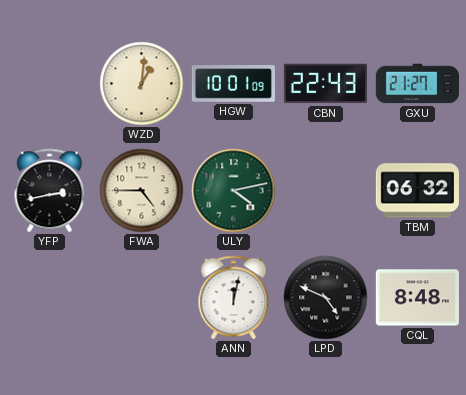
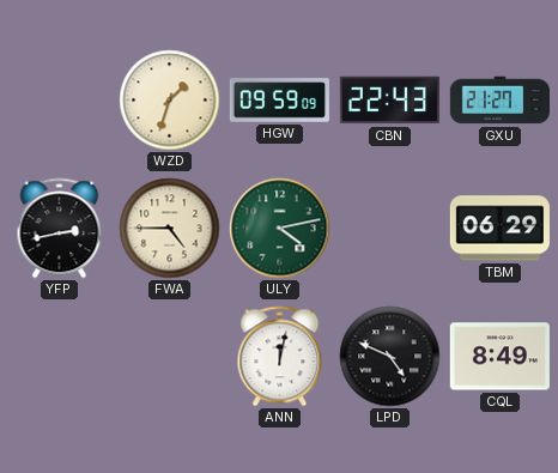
WZD: 1:01 -> 1:33
HGW: 10:01 -> 09:59
TBM: 06:32 -> 06:29
CQL: 8:48 -> 8:49
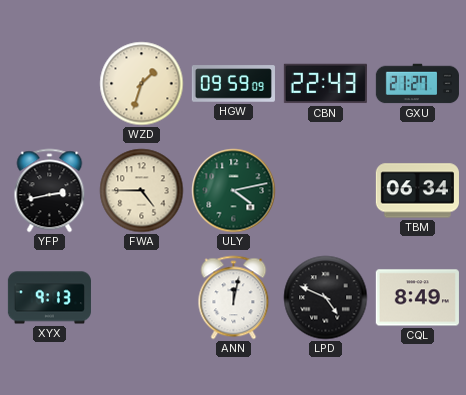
TBM: 06:29 -> 06:34
XYX: none -> 9:13
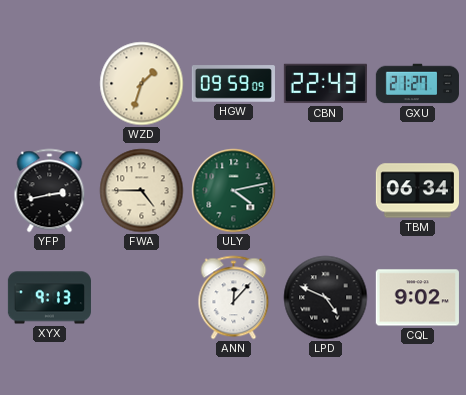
ANN: 12:02 -> 12:07
CQL: 8:49 -> 9:02
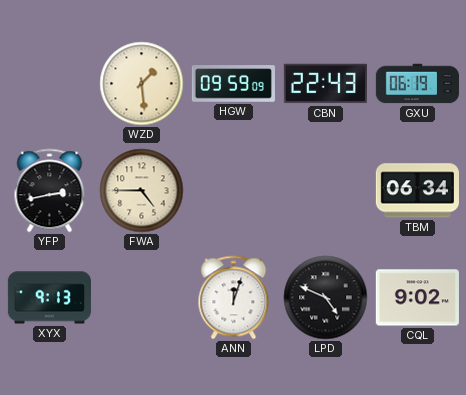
WZD: 1:33 -> 1:29
GXU: 21:27 -> 06:19
ULY: 4:13 -> none
ANN: 12:07 -> 12:03
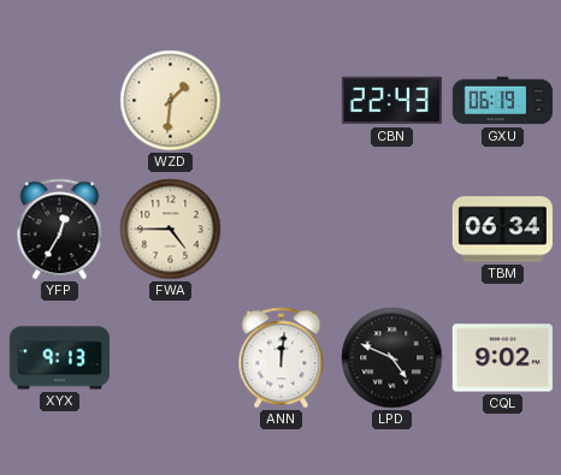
WZD: 1:29 -> 1:31
HGW: 09:59 -> none
YFP: 2:43 -> 12:35
ANN: 12:03 -> 12:01
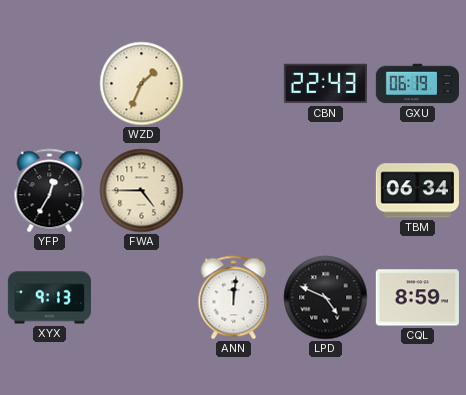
WZD: 1:31 -> 1:34
CQL: 9:02 -> 8:59
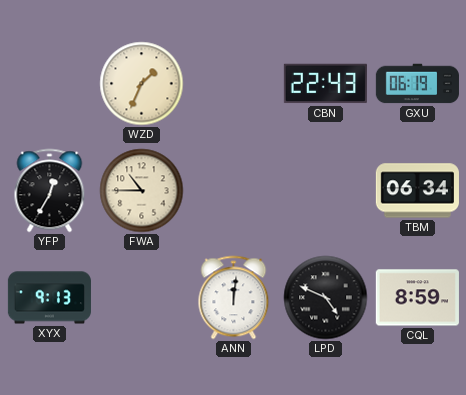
FWA: 4:45 -> 10:45
